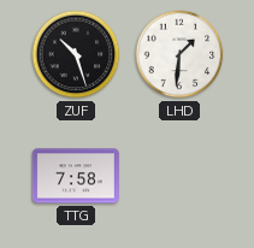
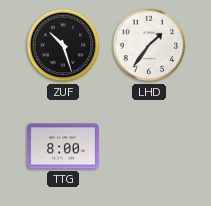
LHD: 1:31 -> 1:36
TTG: 7:58 -> 8:00
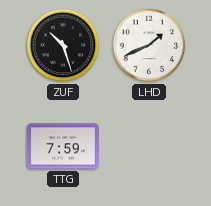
LHD: 1:36 -> 1:41
TTG: 8:00 -> 7:59
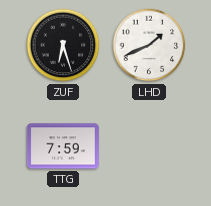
ZUF: 10:27 -> 6:27
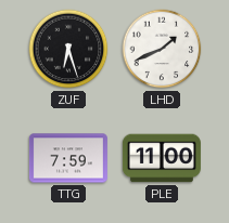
PLE: none -> 11:00
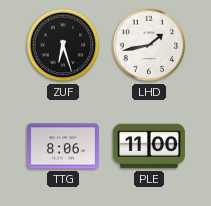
LHD: 1:41 -> 1:43
TTG: 7:59 -> 8:06
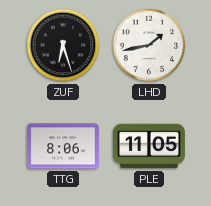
PLE: 11:00 -> 11:05
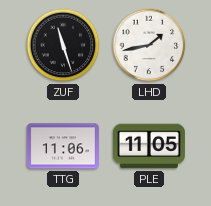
ZUF: 6:27 -> 11:27
TTG: 8:06 -> 11:06
